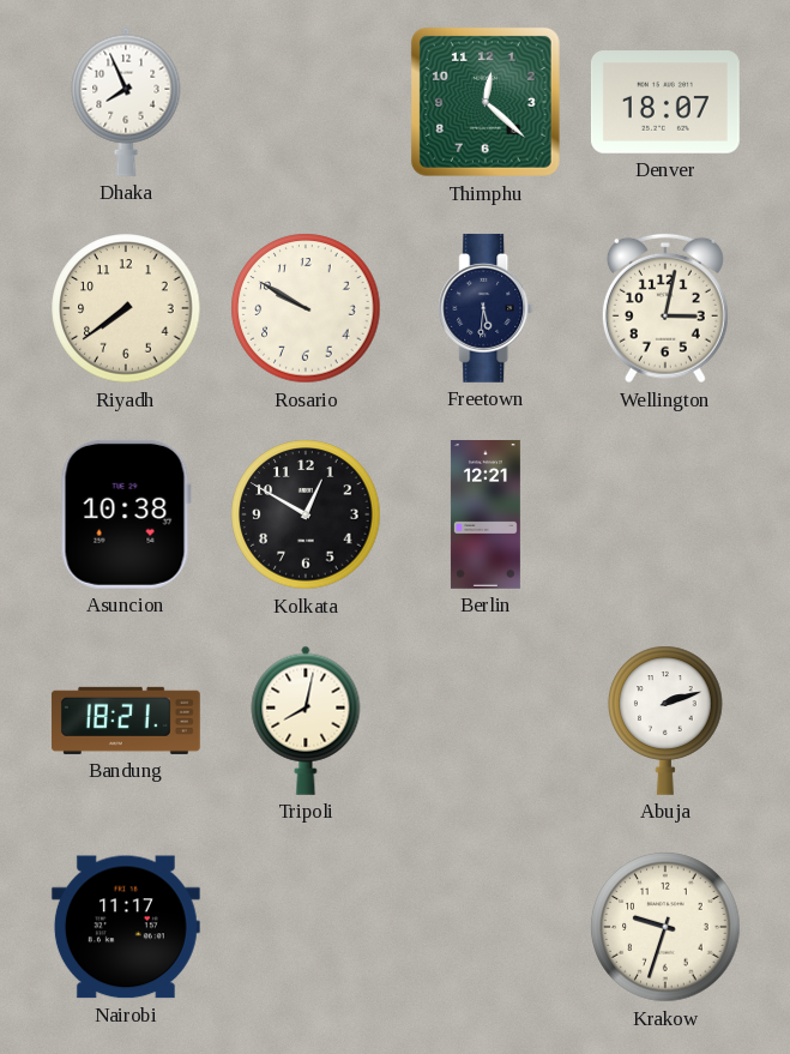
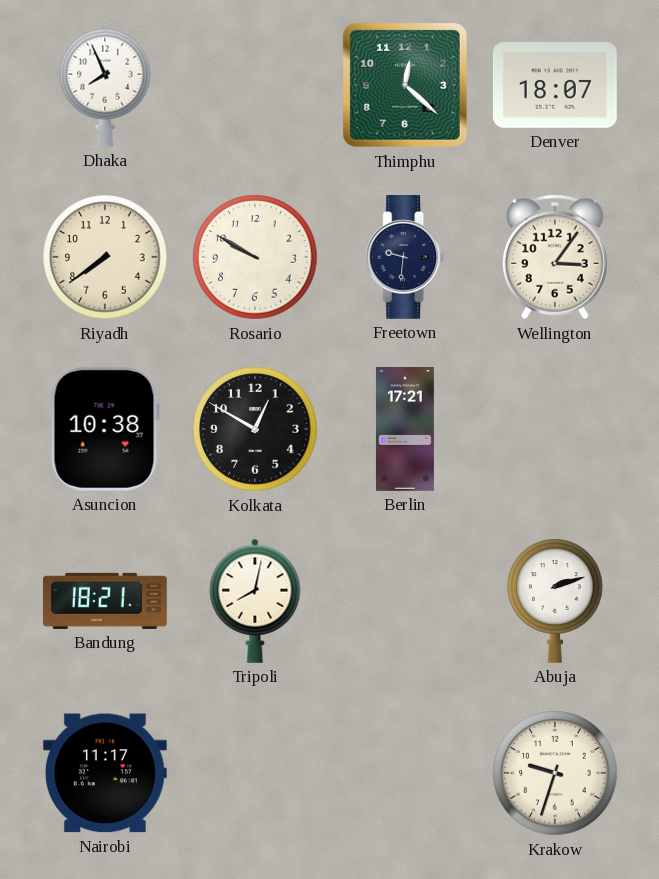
Freetown: 5:31 -> 9:31
Wellington: 3:02 -> 3:06
Berlin: 12:21 -> 17:21
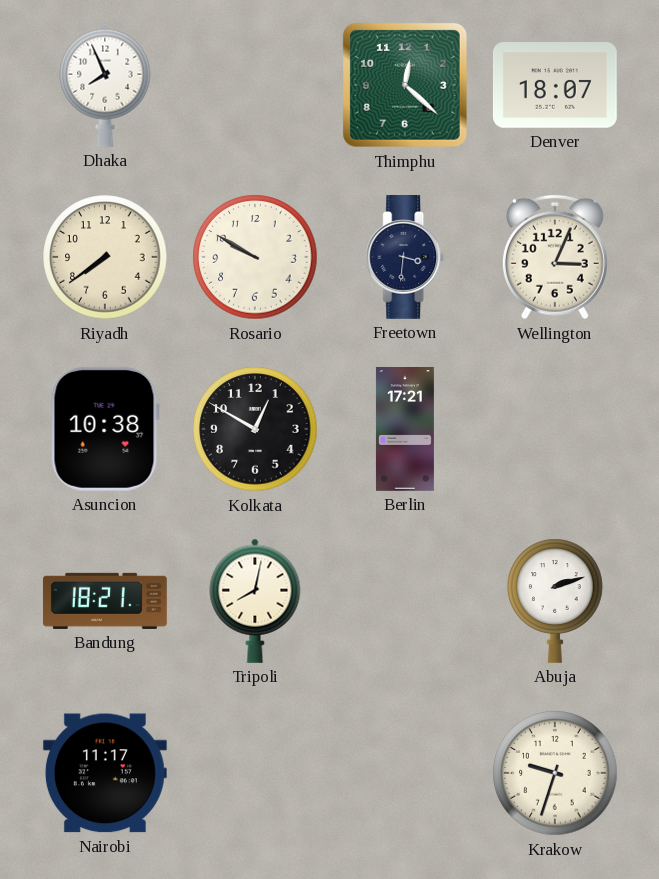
Freetown: 9:31 -> 3:31
Wellington: 3:06 -> 3:04
